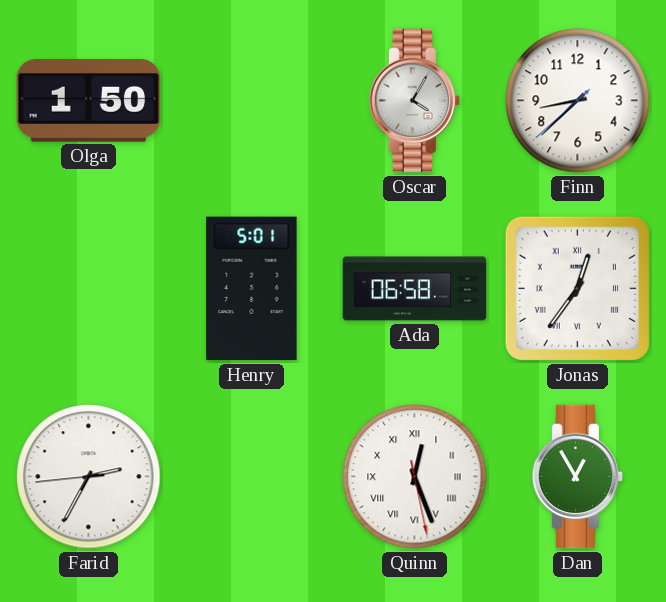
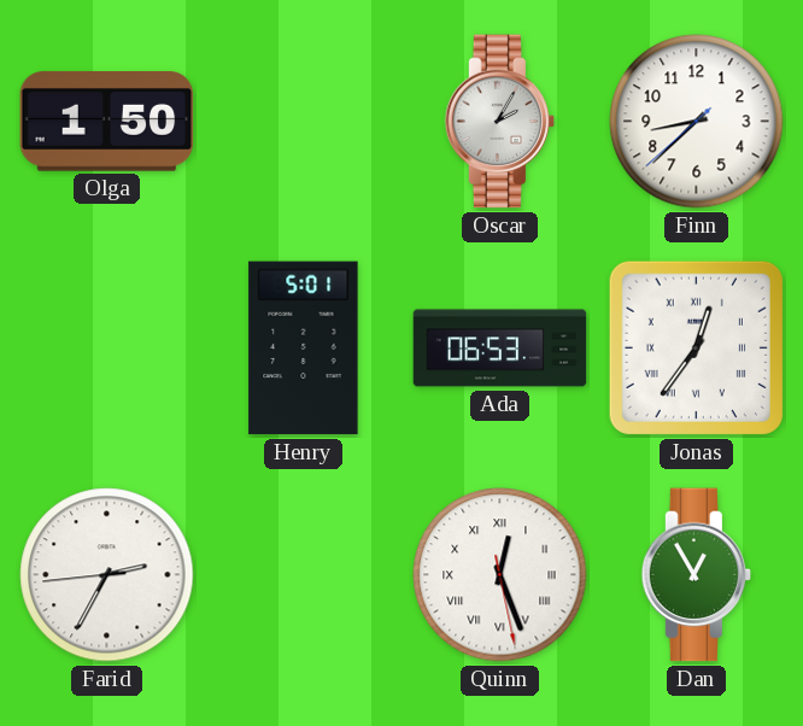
Oscar: 4:05 -> 2:05
Ada: 06:58 -> 06:53
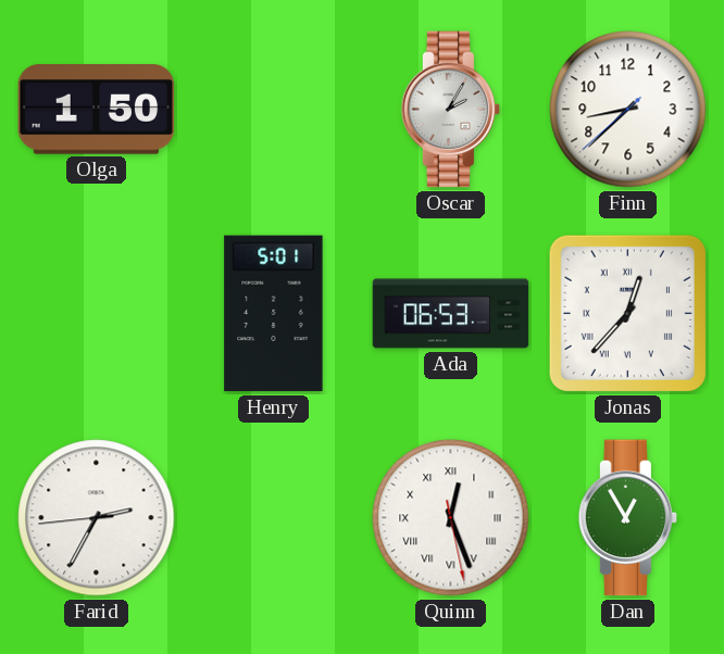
Jonas: 12:36 -> 12:37
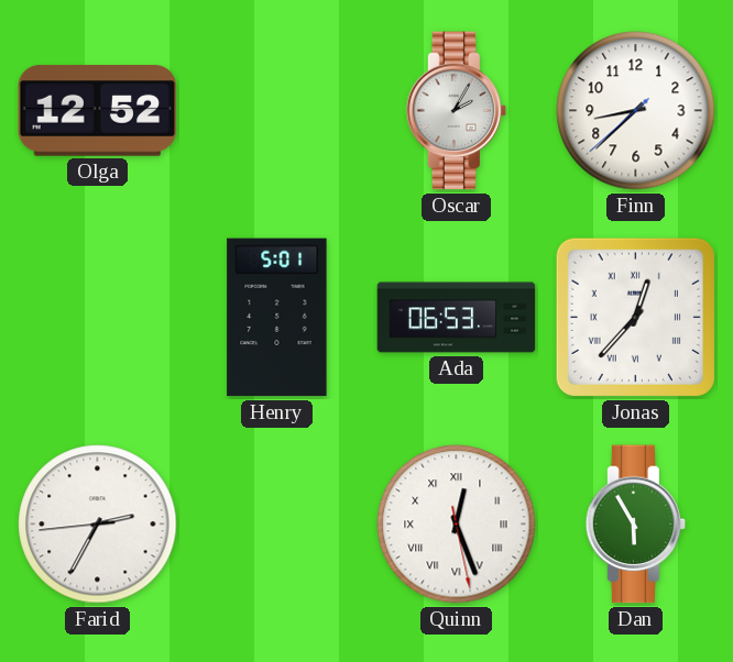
Olga: 1:50 -> 12:52
Dan: 12:55 -> 5:55
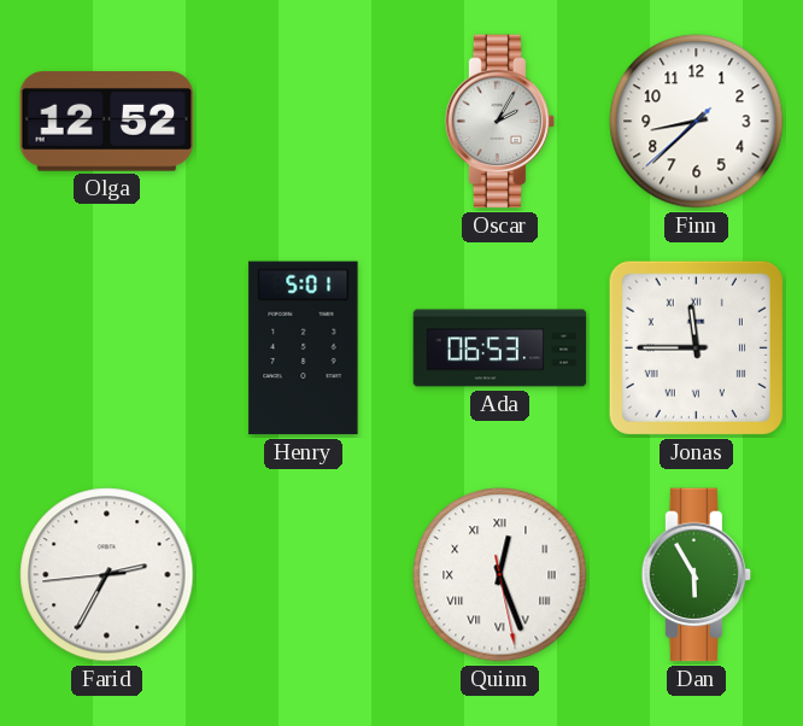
Jonas: 12:37 -> 11:45
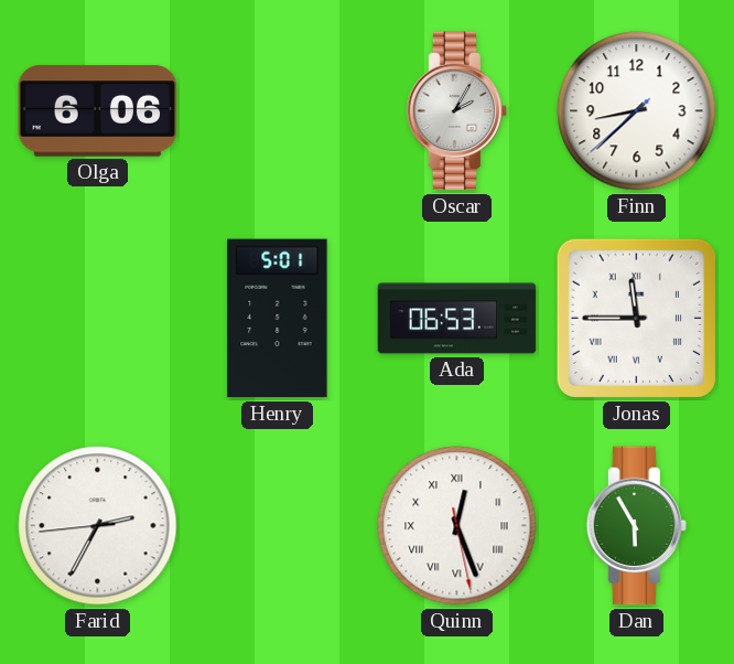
Olga: 12:52 -> 6:06
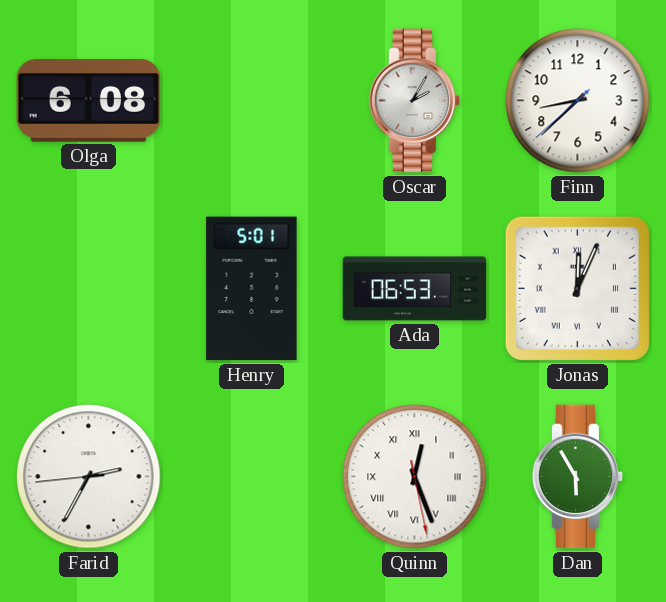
Olga: 6:06 -> 6:08
Jonas: 11:45 -> 12:04
